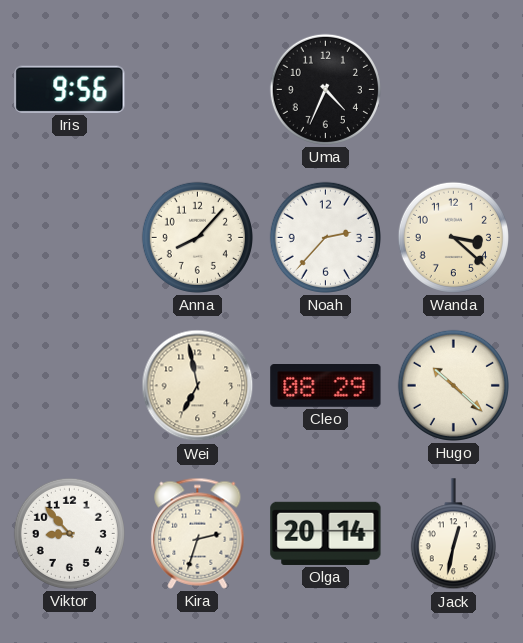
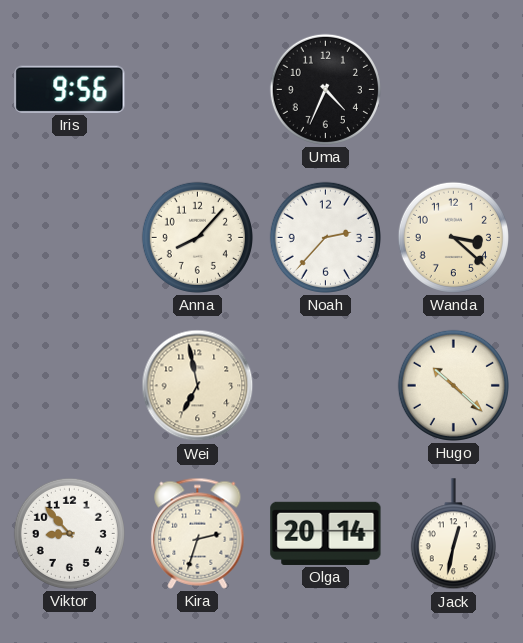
Cleo: 08:29 -> none
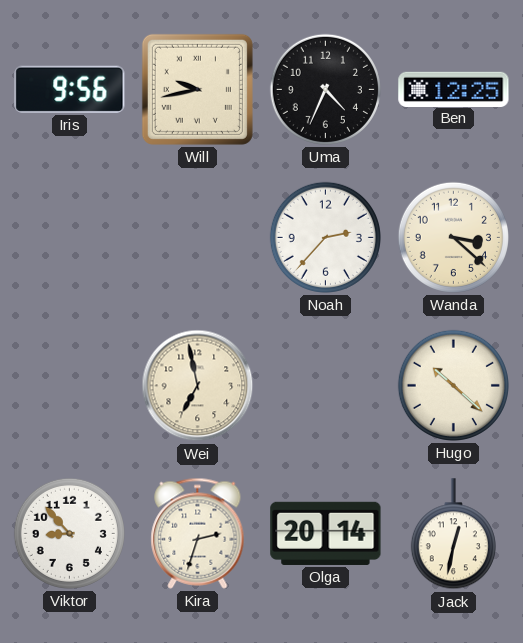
Will: none -> 9:43
Ben: none -> 12:25
Anna: 8:07 -> none
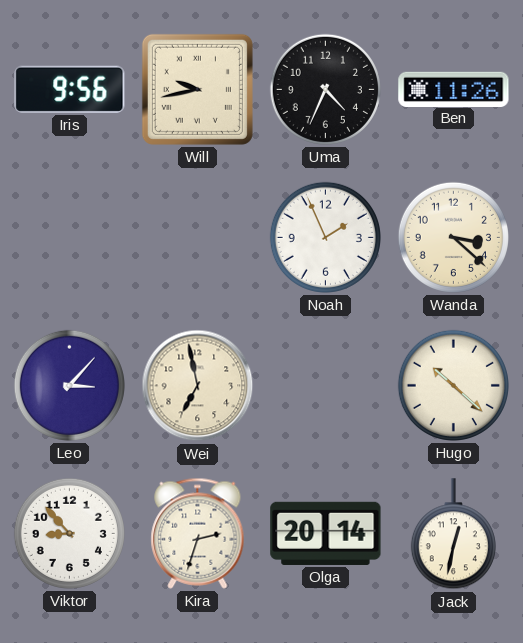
Ben: 12:25 -> 11:26
Noah: 2:37 -> 1:56
Leo: none -> 3:07
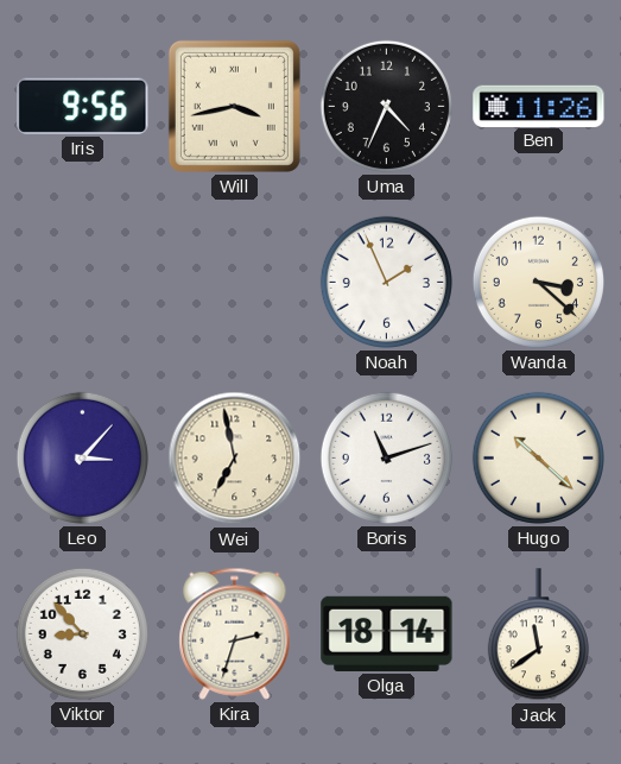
Will: 9:43 -> 3:43
Boris: none -> 11:12
Olga: 20:14 -> 18:14
Jack: 12:32 -> 11:39
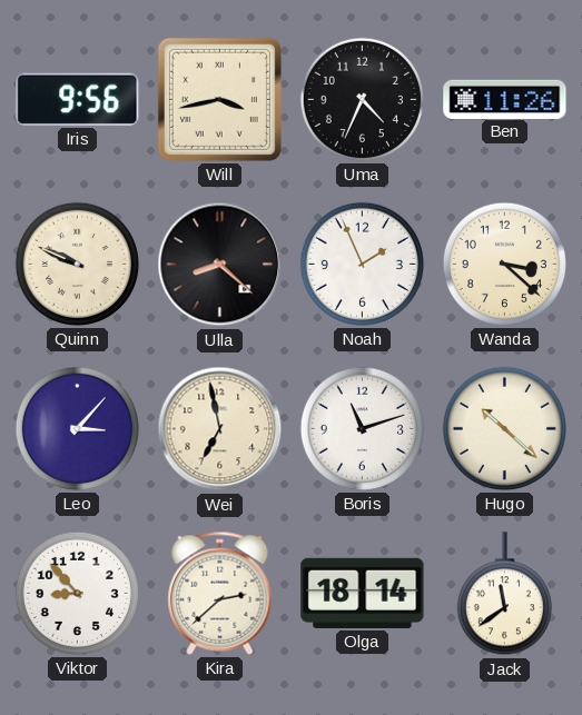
Quinn: none -> 9:49
Ulla: none -> 8:22
Kira: 2:33 -> 2:38
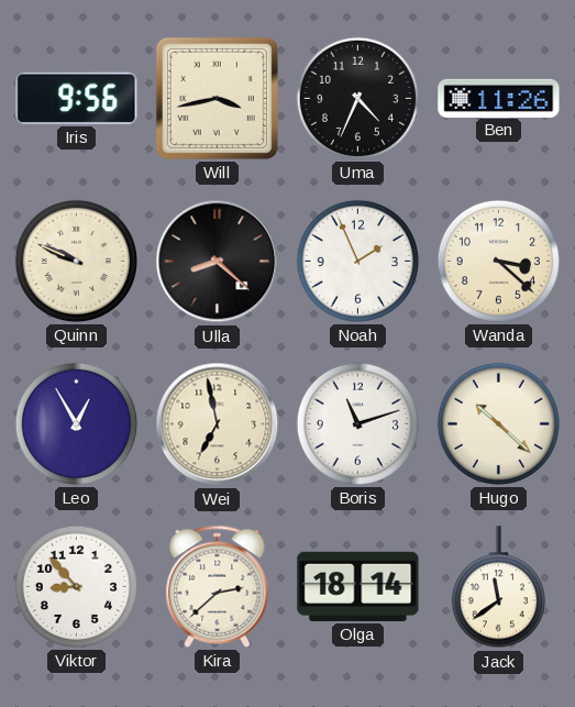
Leo: 3:07 -> 12:55
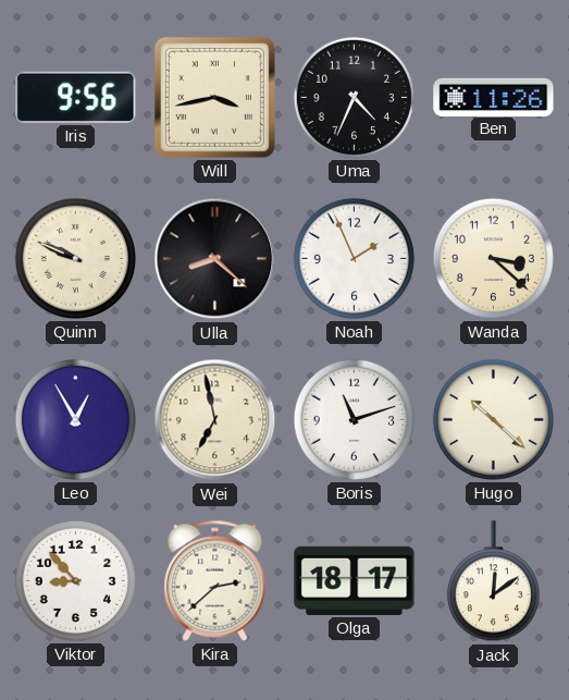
Olga: 18:14 -> 18:17
Jack: 11:39 -> 12:09
